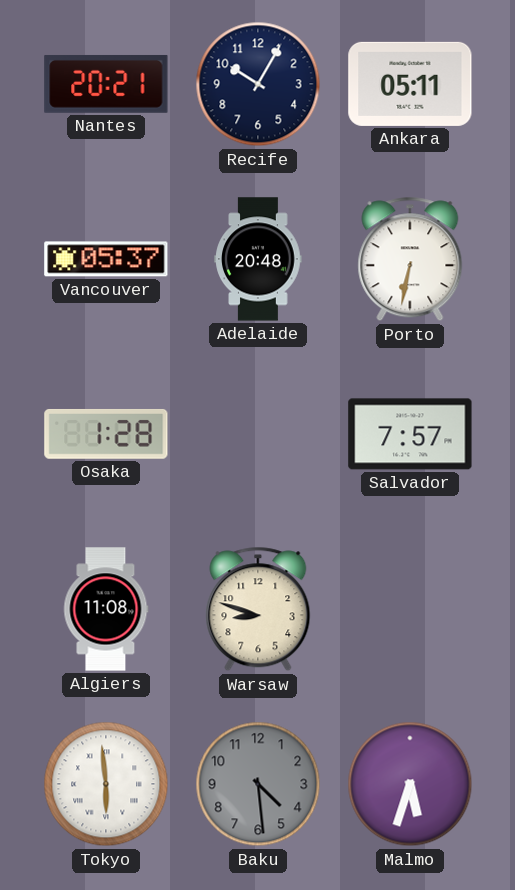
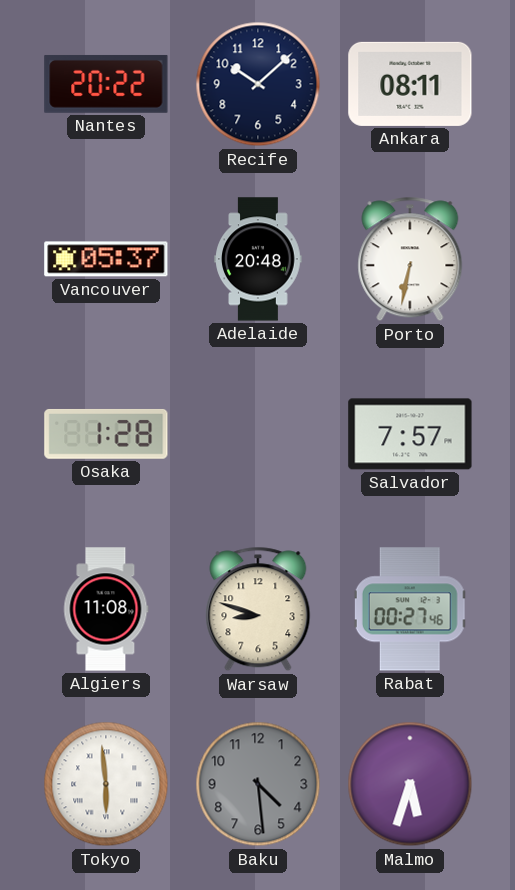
Nantes: 20:21 -> 20:22
Recife: 10:05 -> 10:08
Ankara: 05:11 -> 08:11
Rabat: none -> 00:27
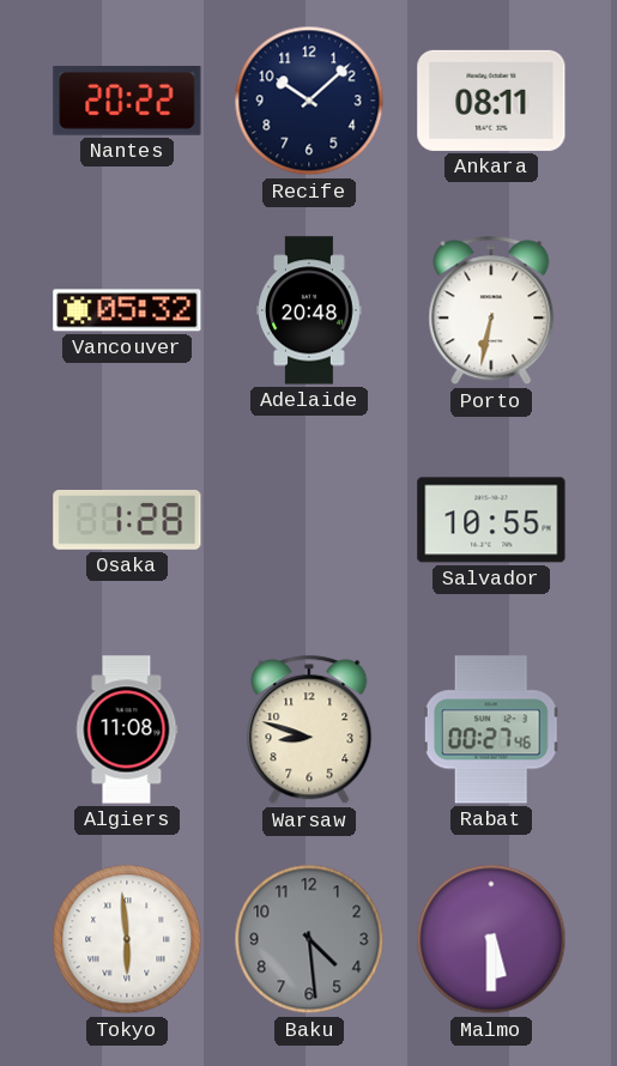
Vancouver: 05:37 -> 05:32
Salvador: 7:57 -> 10:55
Malmo: 5:33 -> 5:30
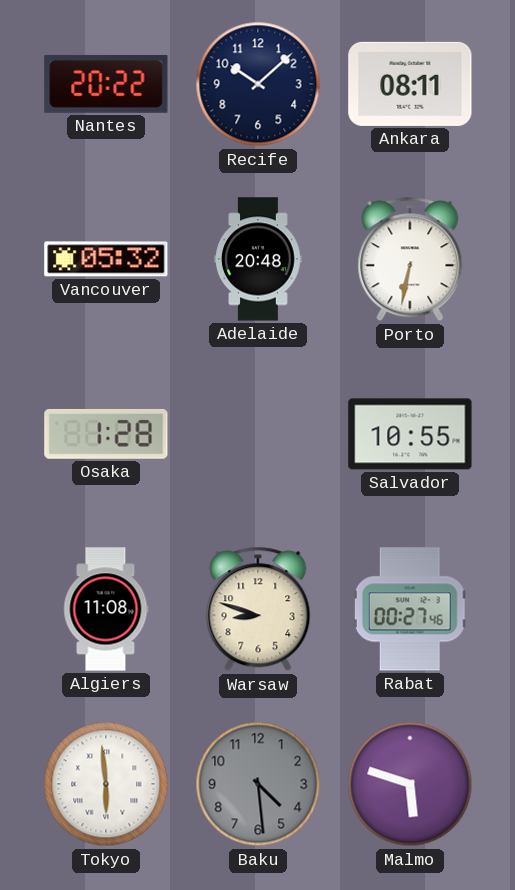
Malmo: 5:30 -> 5:48
